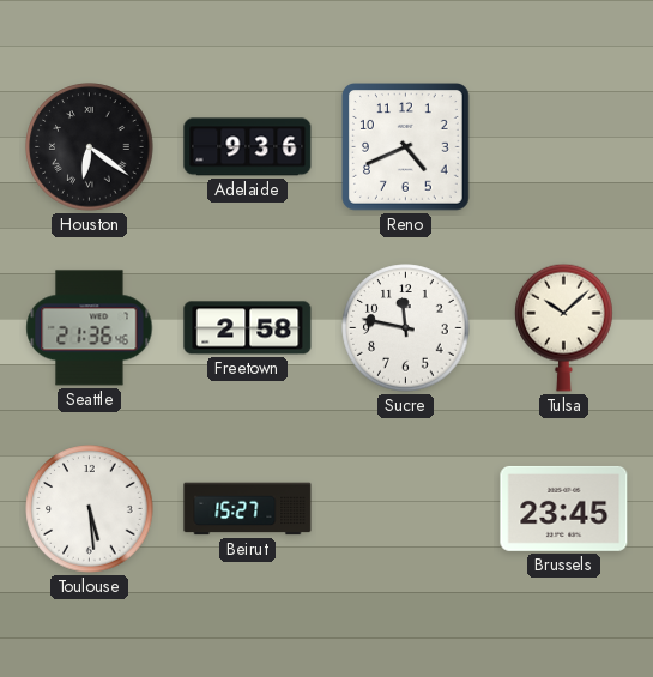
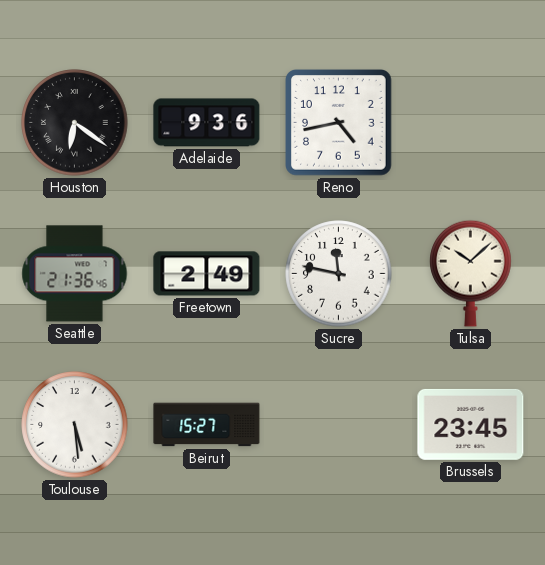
Reno: 4:41 -> 4:43
Freetown: 2:58 -> 2:49
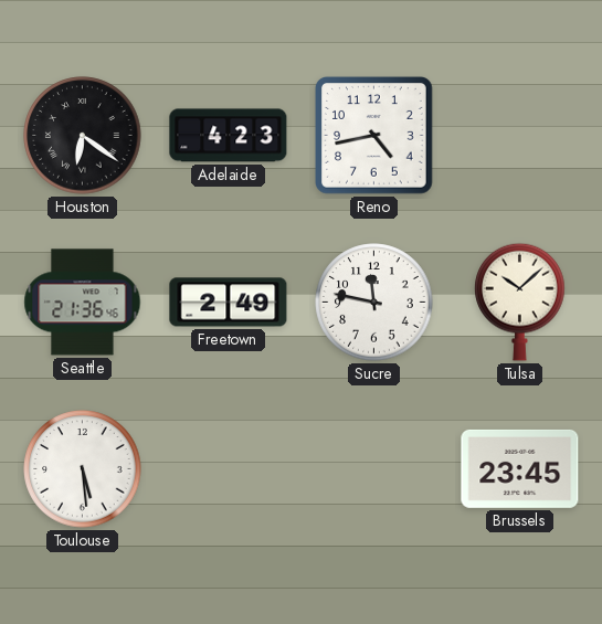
Adelaide: 9:36 -> 4:23
Beirut: 15:27 -> none
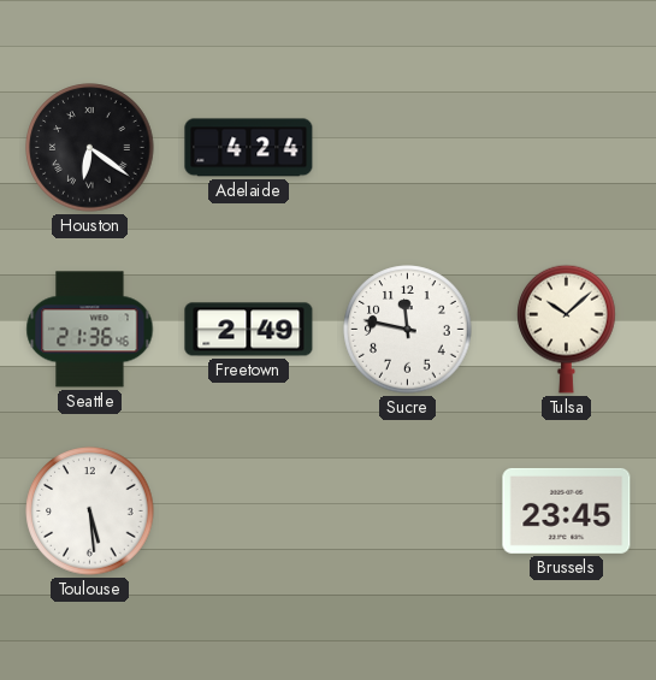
Adelaide: 4:23 -> 4:24
Reno: 4:43 -> none
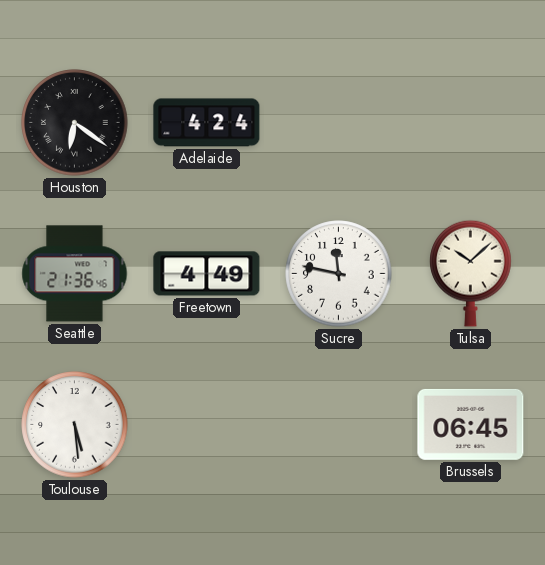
Freetown: 2:49 -> 4:49
Brussels: 23:45 -> 06:45
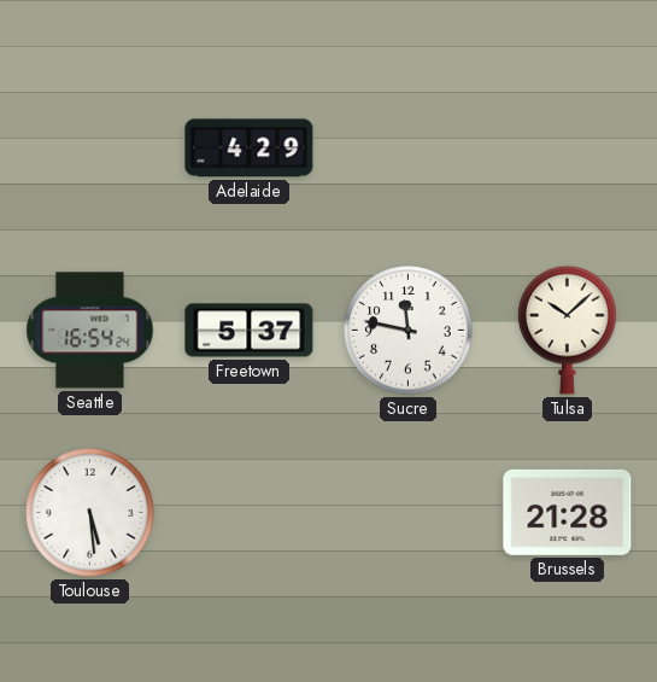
Houston: 6:21 -> none
Adelaide: 4:24 -> 4:29
Seattle: 21:36 -> 16:54
Freetown: 4:49 -> 5:37
Brussels: 06:45 -> 21:28
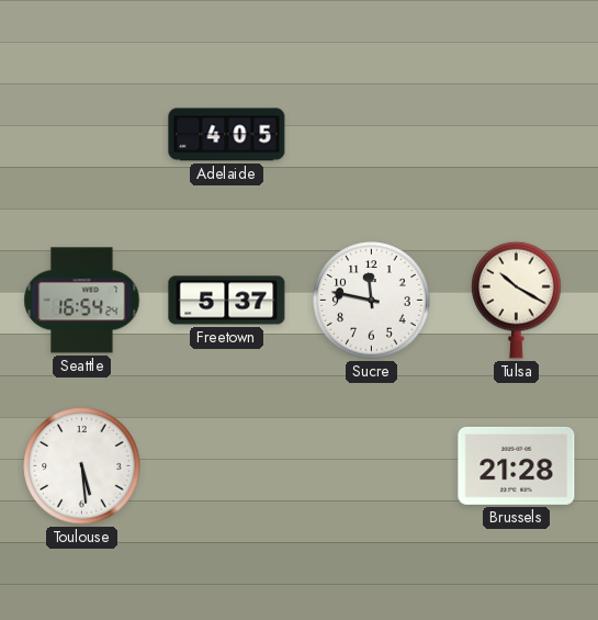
Adelaide: 4:29 -> 4:05
Tulsa: 10:08 -> 10:20
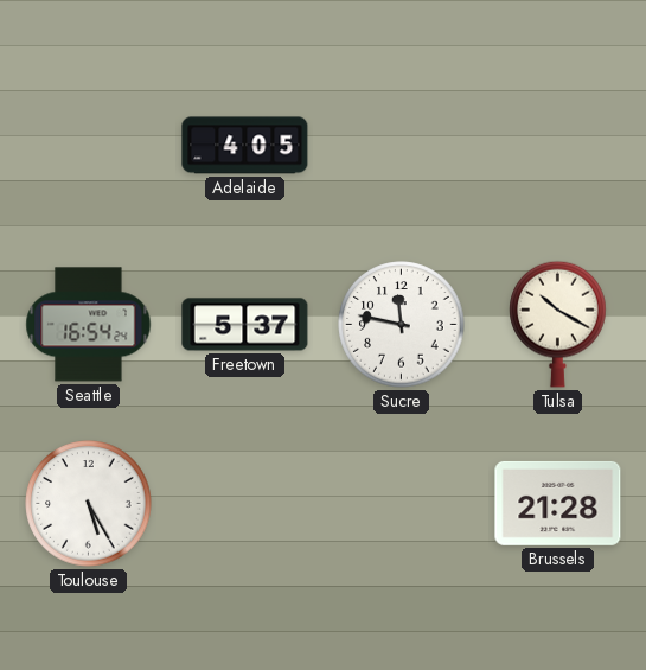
Toulouse: 5:29 -> 5:25
